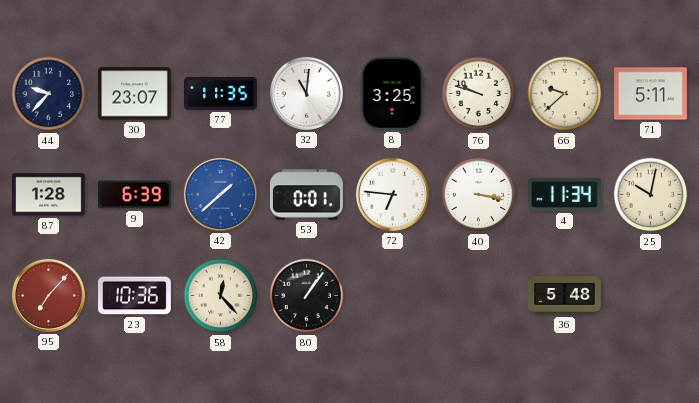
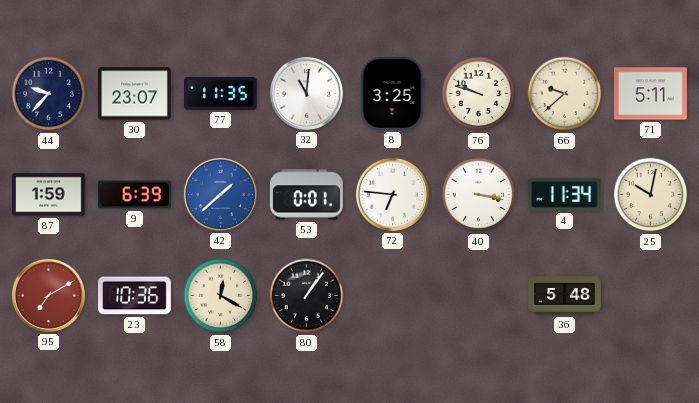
87: 1:28 -> 1:59
95: 7:07 -> 7:10
58: 12:23 -> 12:20
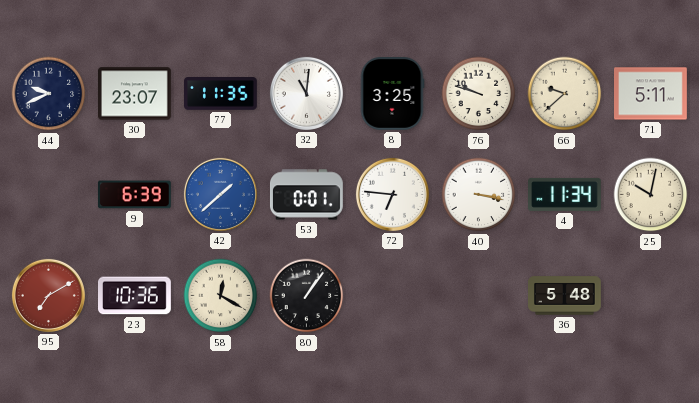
44: 9:37 -> 9:41
87: 1:59 -> none
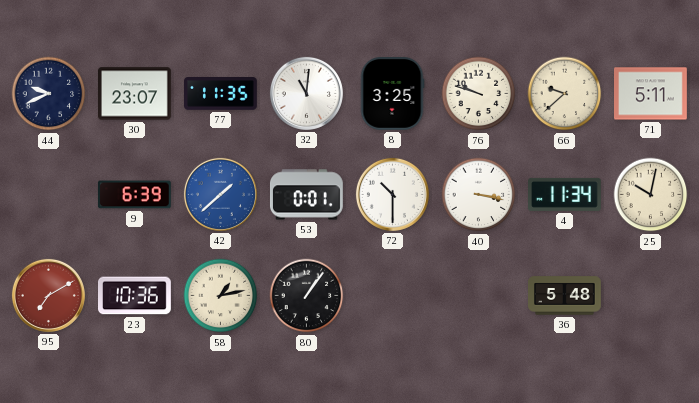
72: 6:46 -> 10:30
58: 12:20 -> 1:13
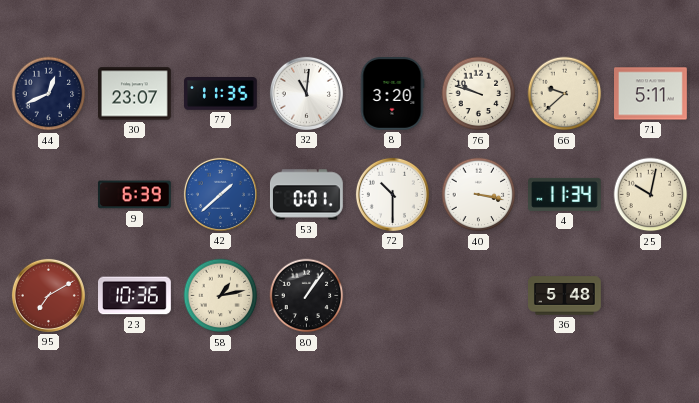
44: 9:41 -> 12:41
8: 3:25 -> 3:20
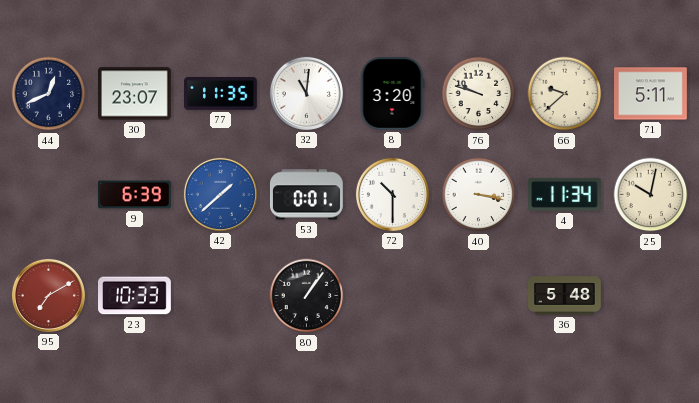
23: 10:36 -> 10:33
58: 1:13 -> none
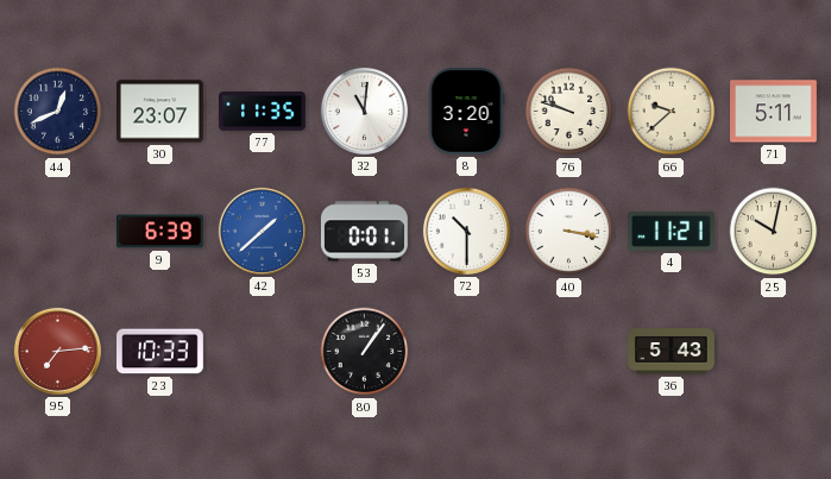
4: 11:34 -> 11:21
95: 7:10 -> 7:14
36: 5:48 -> 5:43
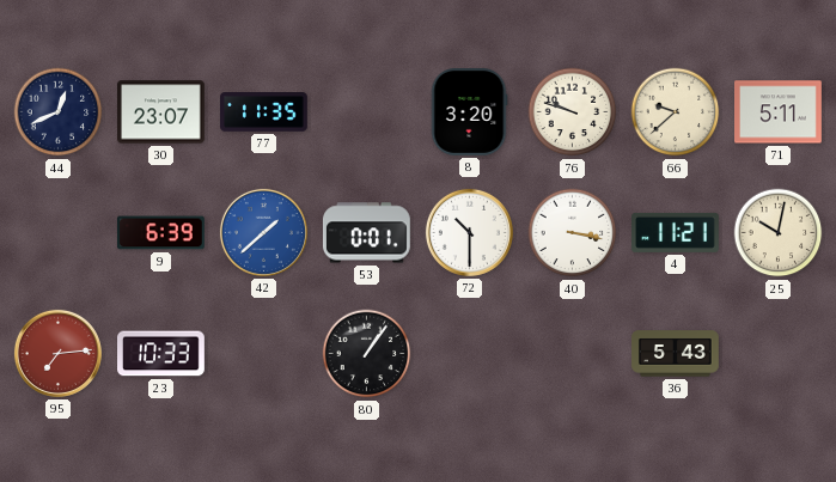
32: 11:01 -> none
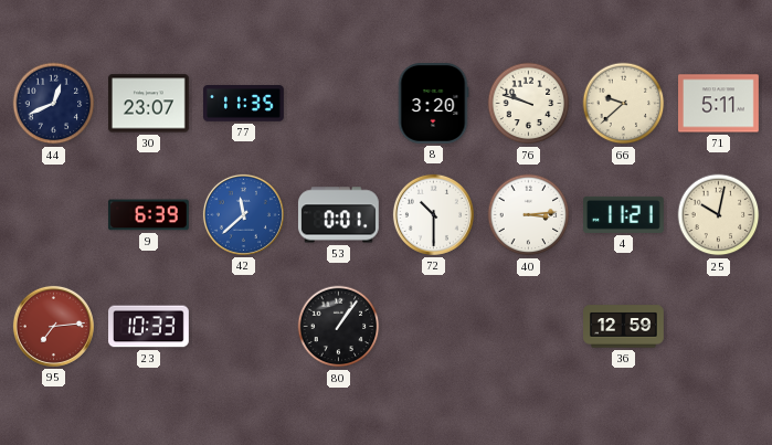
42: 1:38 -> 11:38
40: 3:17 -> 3:14
36: 5:43 -> 12:59
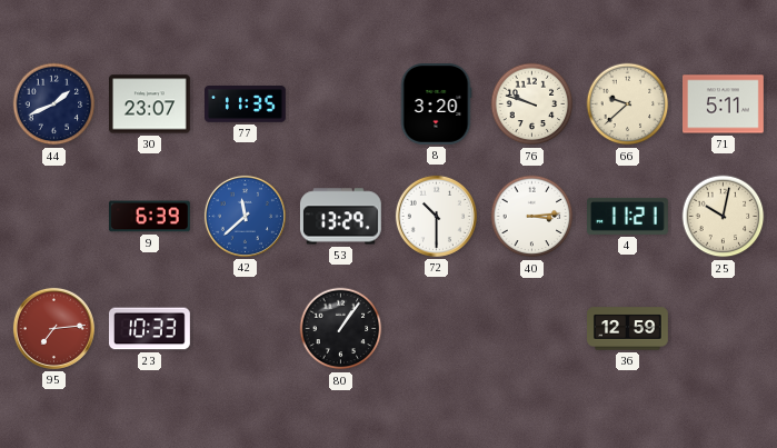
44: 12:41 -> 1:41
53: 0:01 -> 13:29
